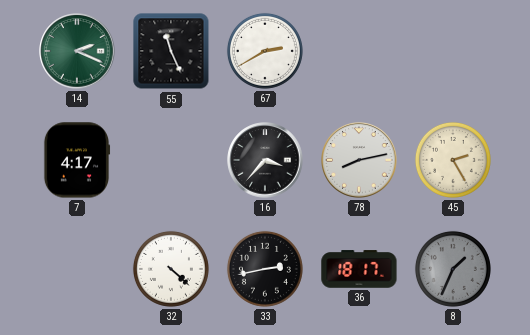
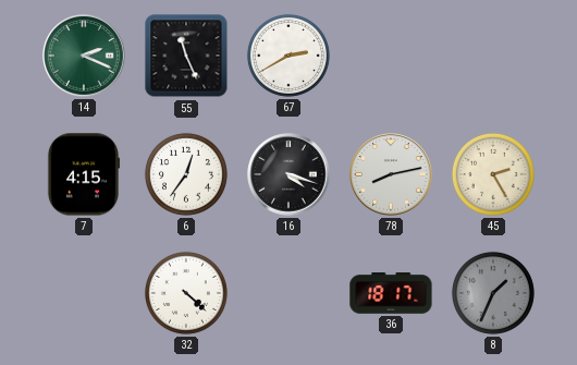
7: 4:17 -> 4:15
6: none -> 12:36
16: 3:37 -> 4:18
33: 2:43 -> none
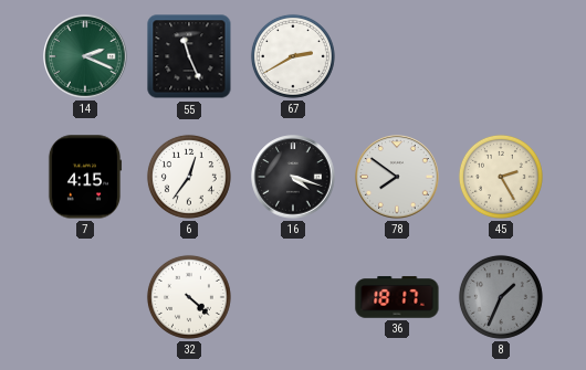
78: 8:13 -> 7:51
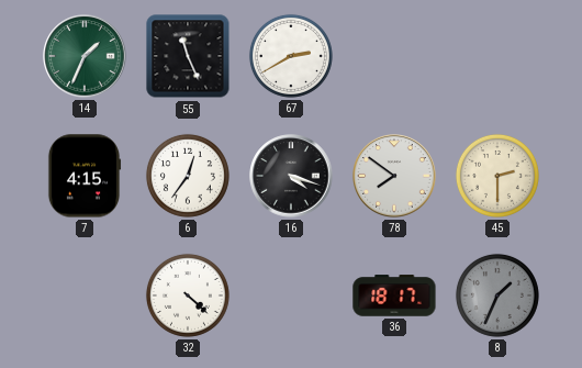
14: 2:19 -> 1:34
45: 2:25 -> 2:30
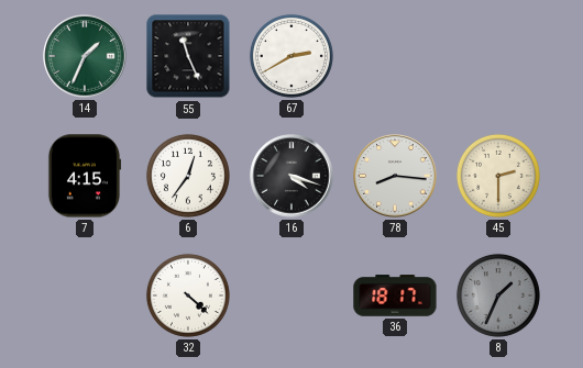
78: 7:51 -> 8:16
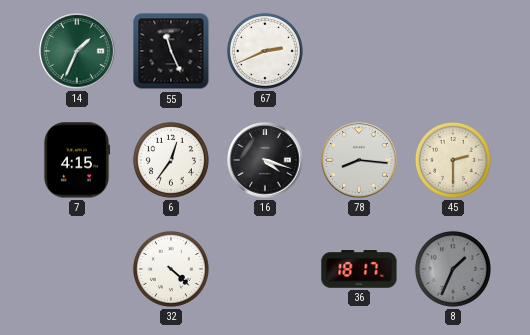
67: 2:40 -> 2:41
